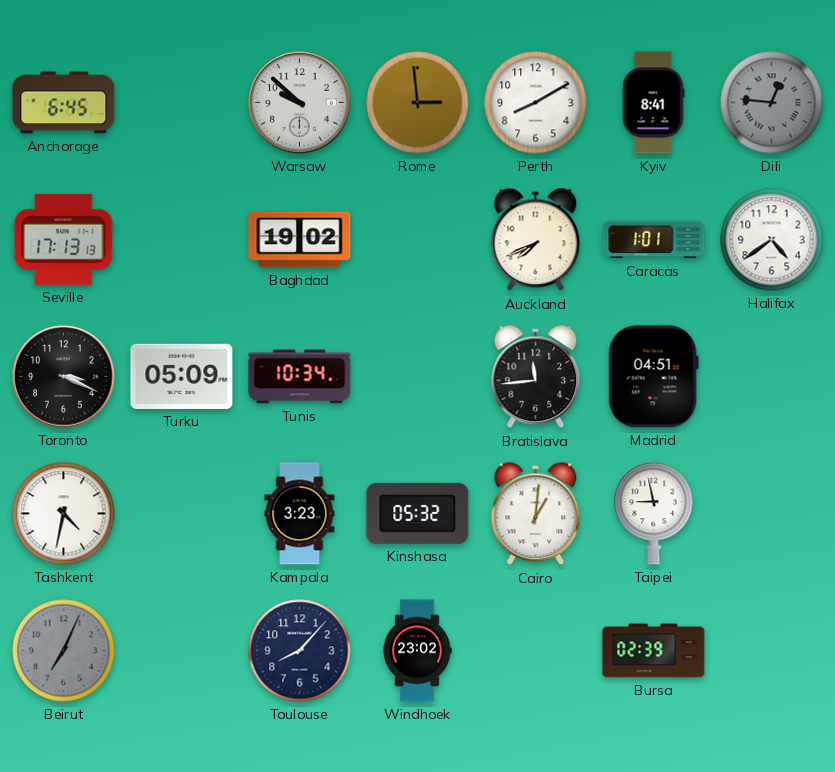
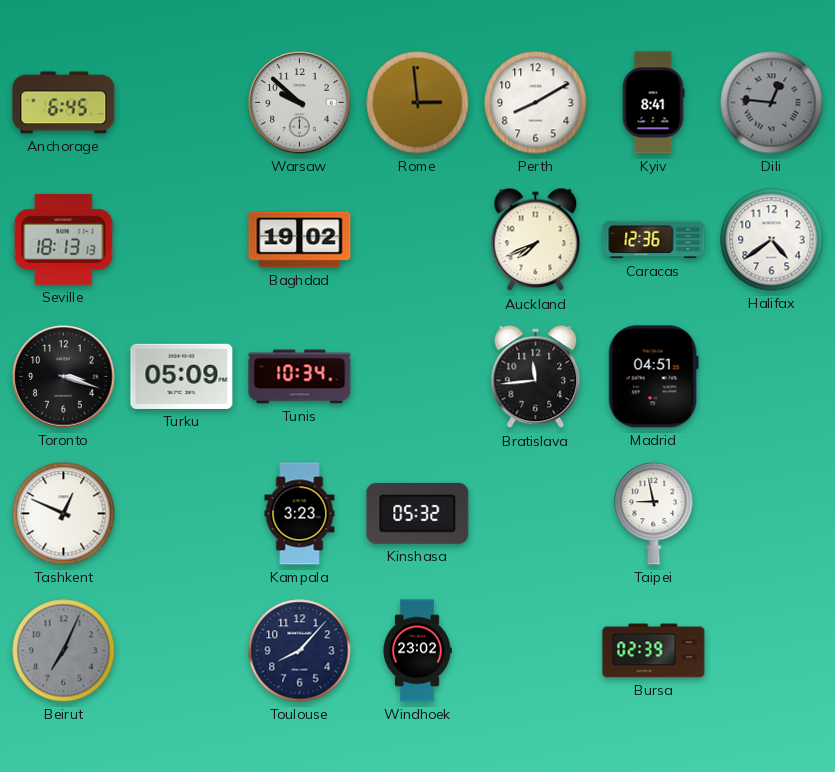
Seville: 17:13 -> 18:13
Caracas: 1:01 -> 12:36
Toronto: 3:19 -> 3:18
Tashkent: 4:32 -> 12:49
Cairo: 1:01 -> none
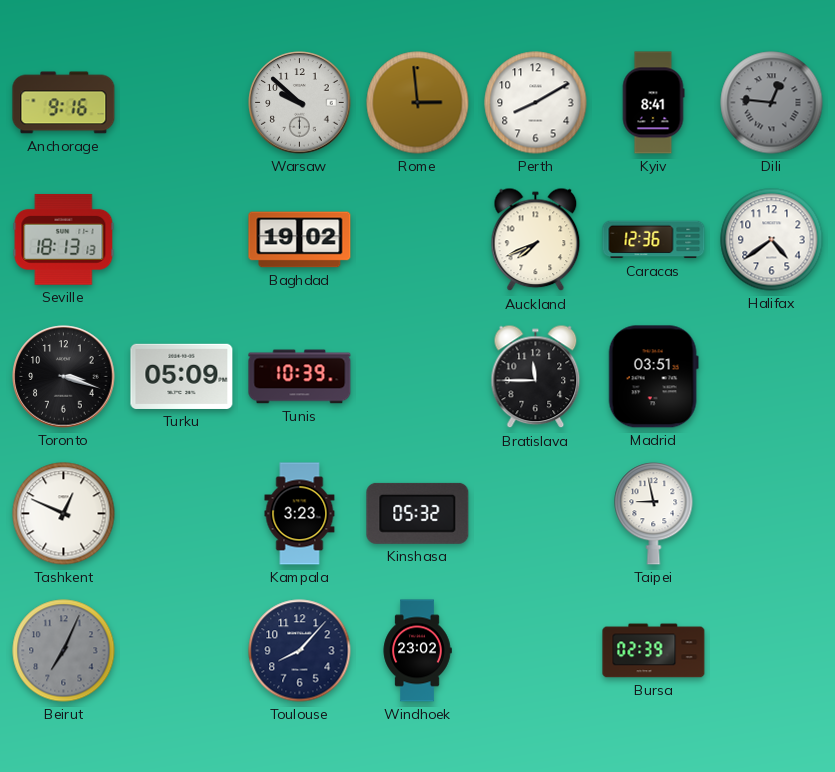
Anchorage: 6:45 -> 9:16
Tunis: 10:34 -> 10:39
Bratislava: 11:44 -> 11:45
Madrid: 04:51 -> 03:51
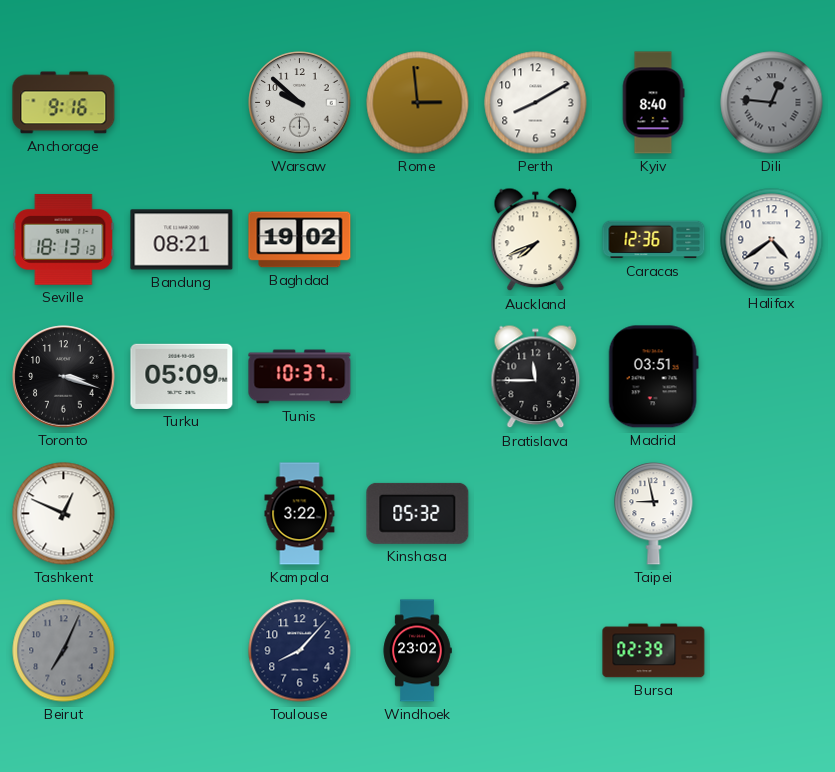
Kyiv: 8:41 -> 8:40
Bandung: none -> 08:21
Tunis: 10:39 -> 10:37
Kampala: 3:23 -> 3:22
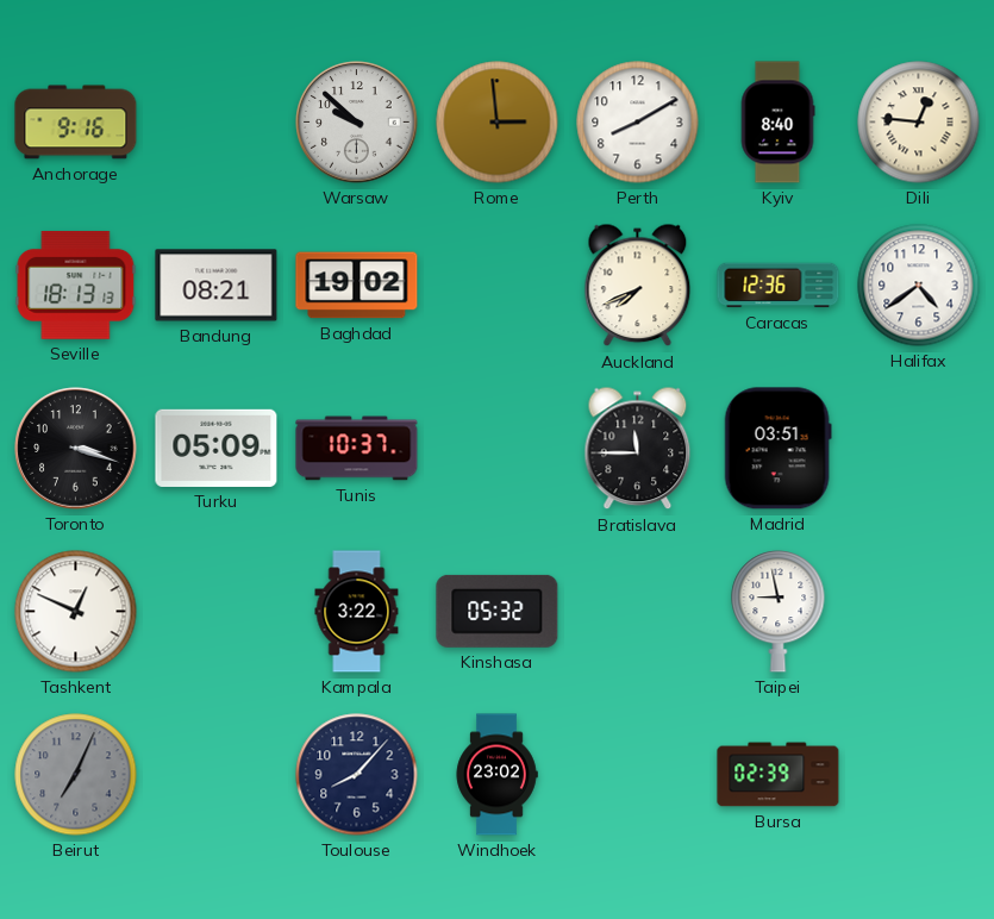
Dili dial: grey -> cream
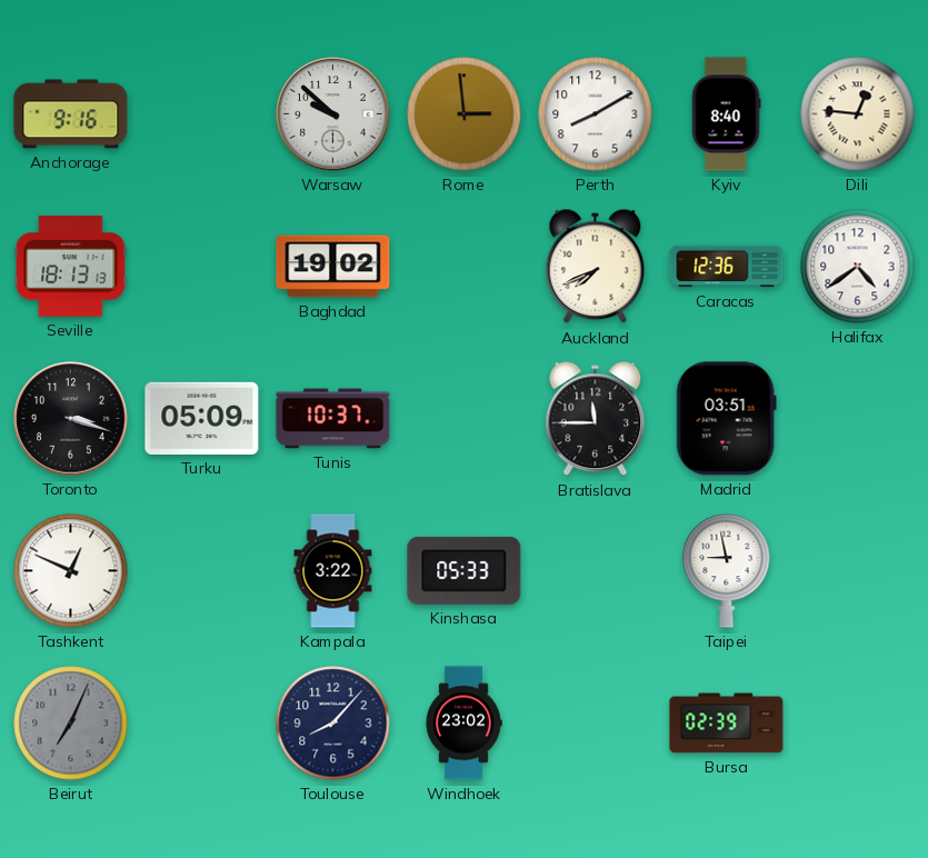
Bandung: 08:21 -> none
Kinshasa: 05:32 -> 05:33
